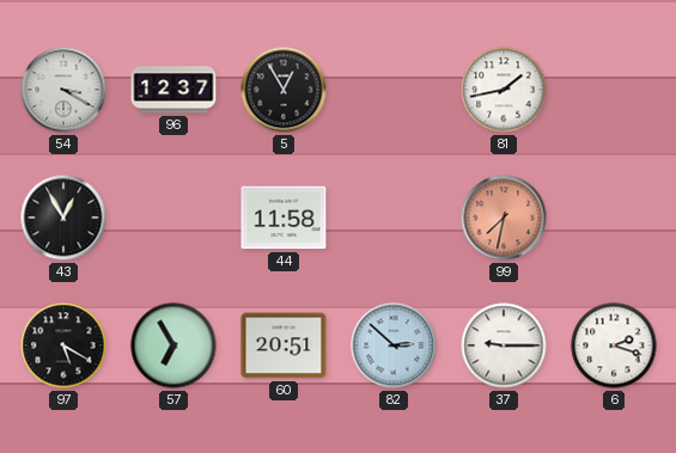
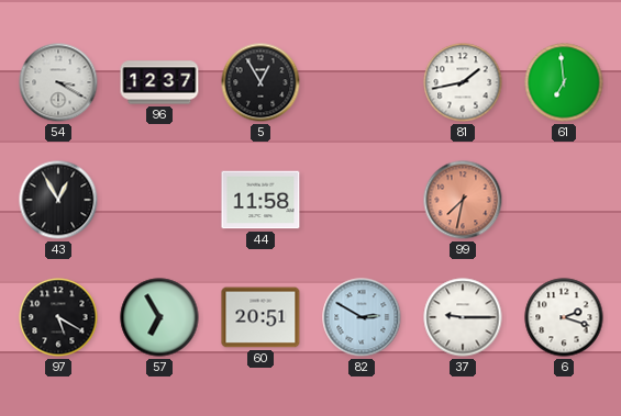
61: none -> 6:59
82: 2:52 -> 2:50
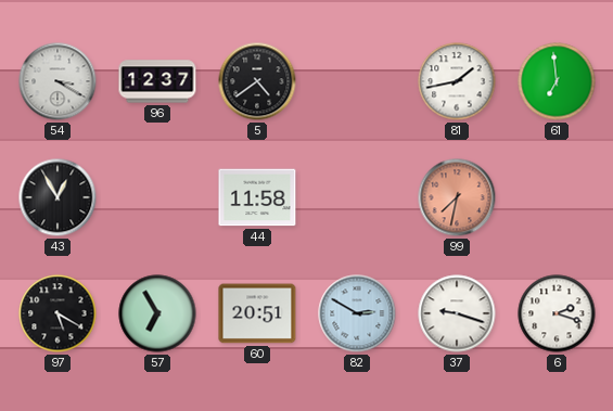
5: 12:55 -> 4:39
37: 9:15 -> 9:18
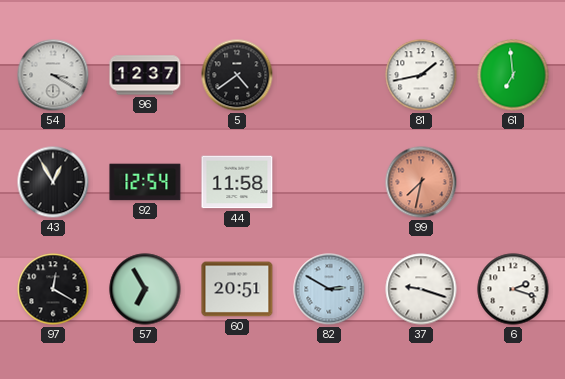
92: none -> 12:54
97: 5:20 -> 12:20
